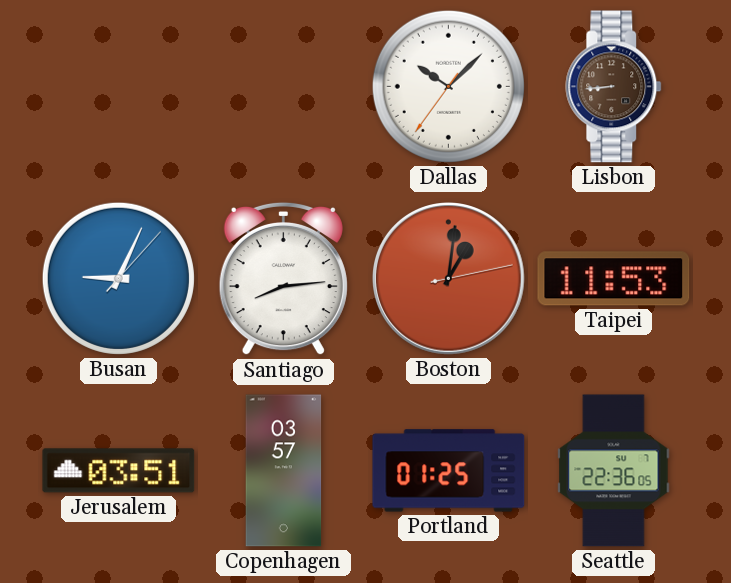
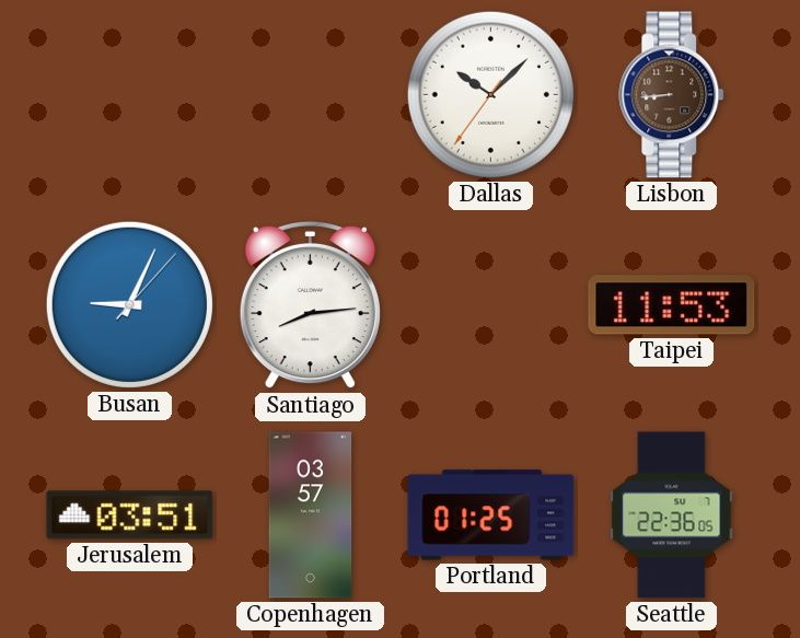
Boston: 1:01 -> none
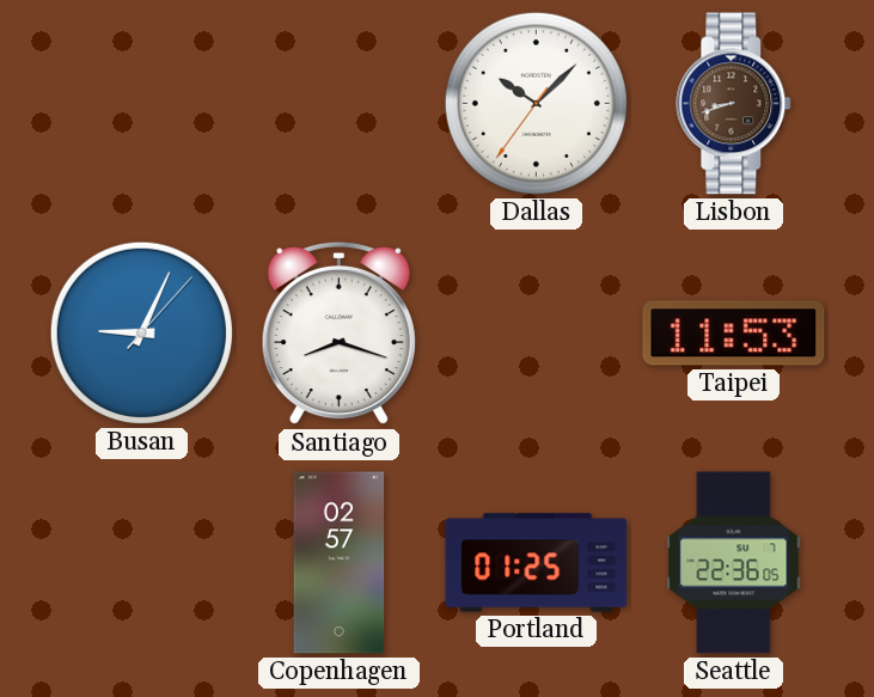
Lisbon: 8:44 -> 8:42
Santiago: 8:14 -> 8:18
Jerusalem: 03:51 -> none
Copenhagen: 03:57 -> 02:57
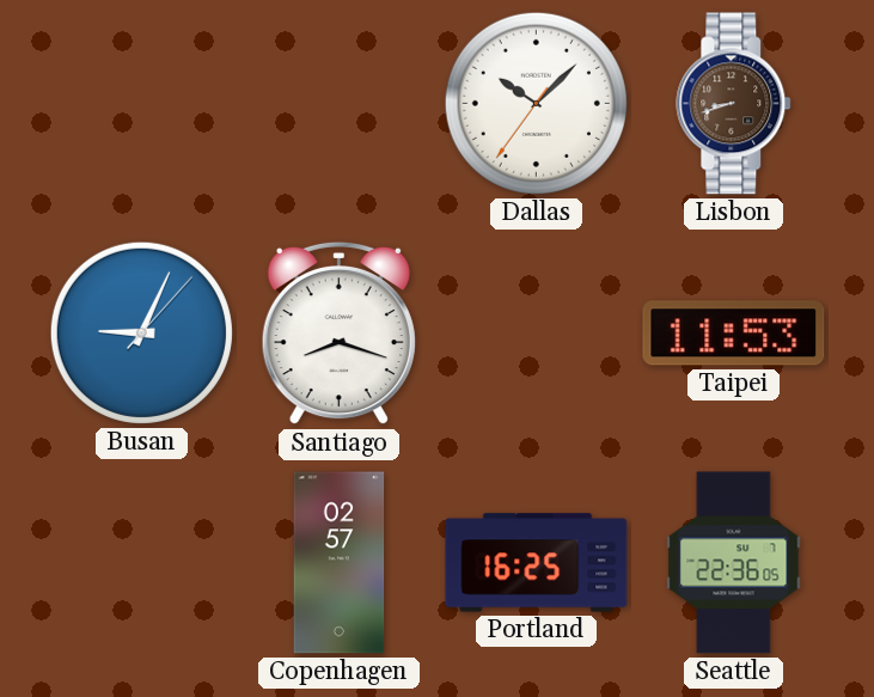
Portland: 01:25 -> 16:25
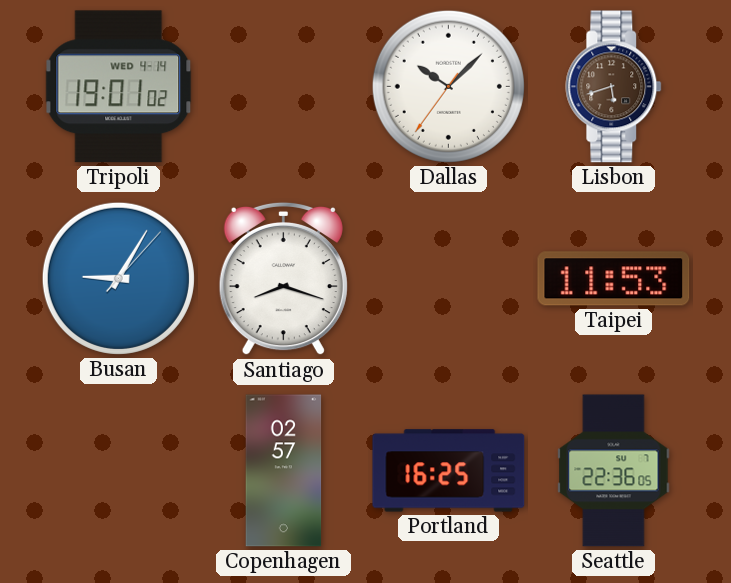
Tripoli: none -> 19:01
Lisbon: 8:42 -> 5:42
Busan: 9:04 -> 9:05
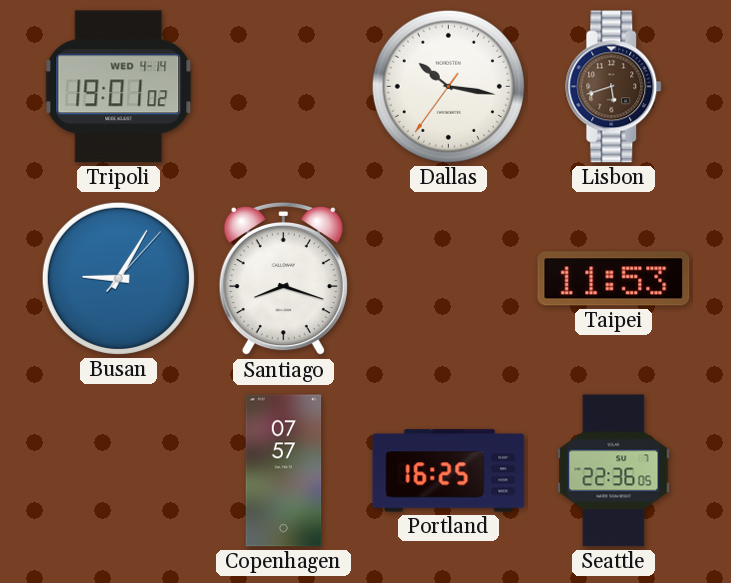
Dallas: 10:07 -> 10:16
Copenhagen: 02:57 -> 07:57
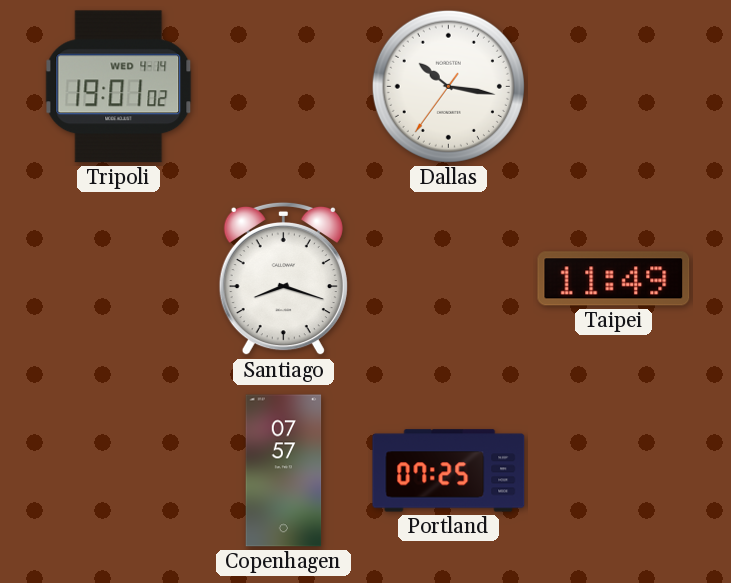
Lisbon: 5:42 -> none
Busan: 9:05 -> none
Taipei: 11:53 -> 11:49
Portland: 16:25 -> 07:25
Seattle: 22:36 -> none
